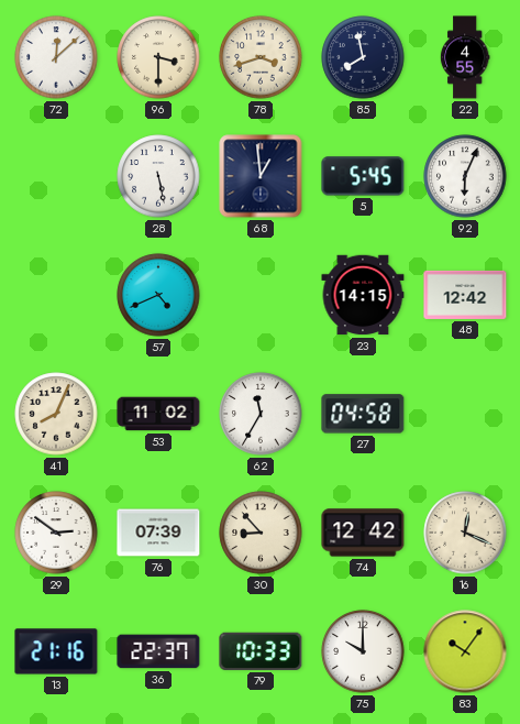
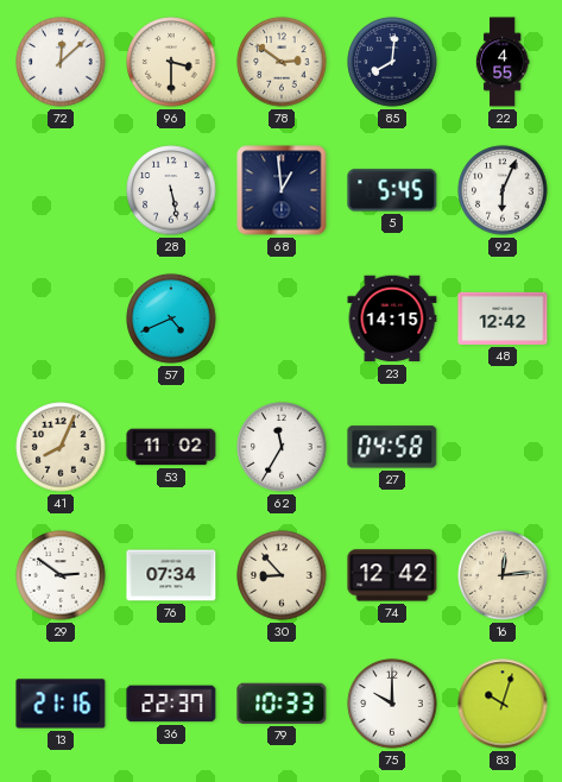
78: 3:42 -> 2:51
85: 7:58 -> 8:01
76: 07:39 -> 07:34
16: 12:19 -> 12:14
83: 10:06 -> 10:03
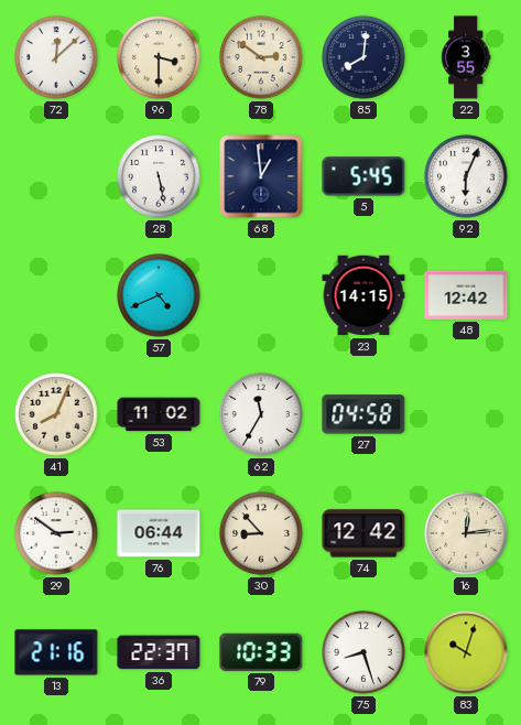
22: 4:55 -> 3:55
76: 07:34 -> 06:44
75: 10:00 -> 8:27
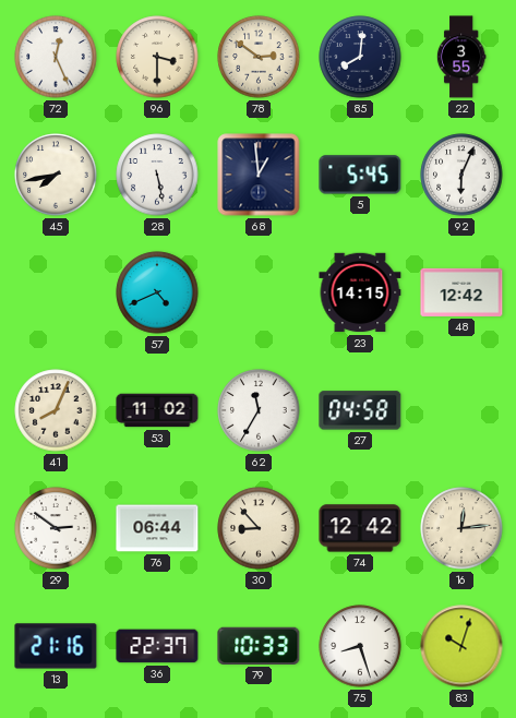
72: 12:08 -> 12:26
45: none -> 7:43
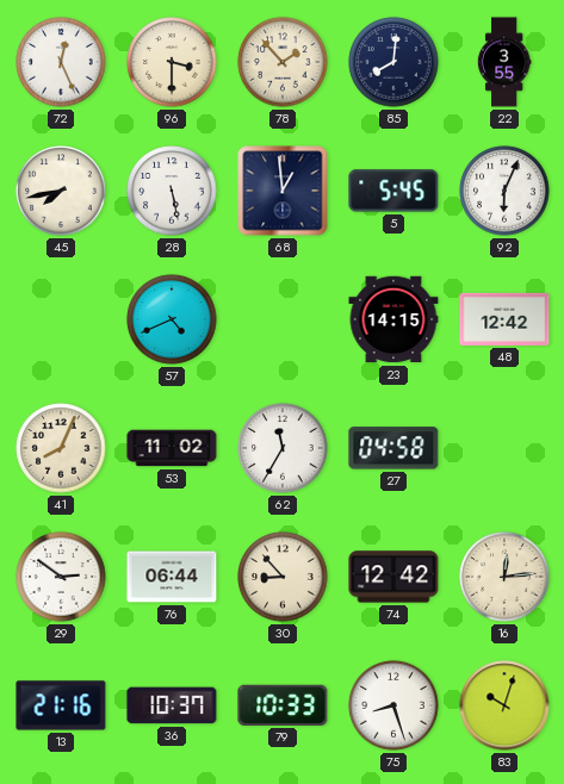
78: 2:51 -> 1:53
36: 22:37 -> 10:37
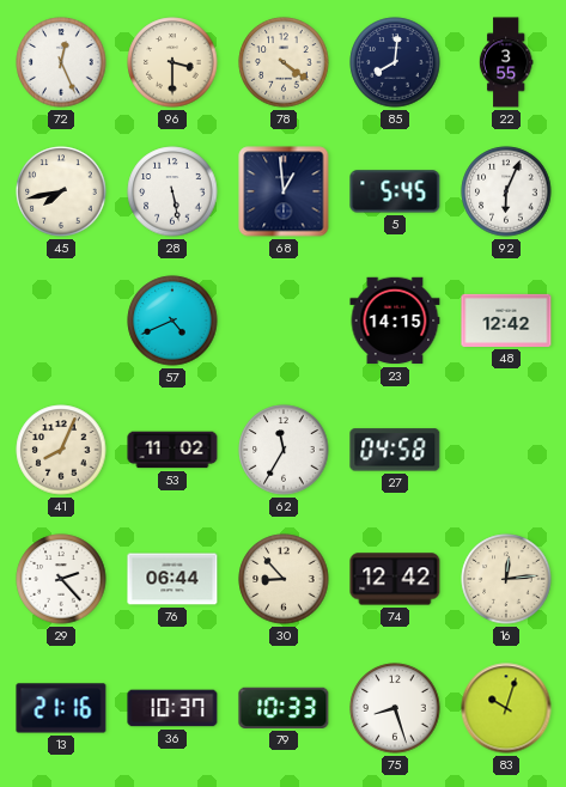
78: 1:53 -> 4:21
29: 2:51 -> 2:23
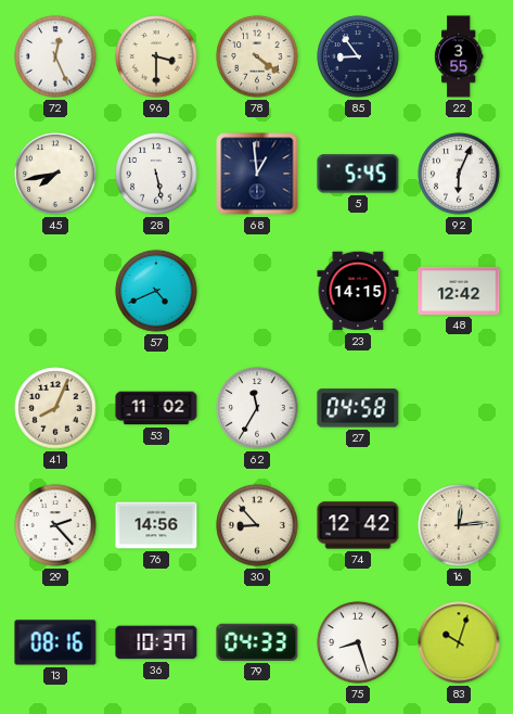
85: 8:01 -> 8:54
76: 06:44 -> 14:56
13: 21:16 -> 08:16
79: 10:33 -> 04:33
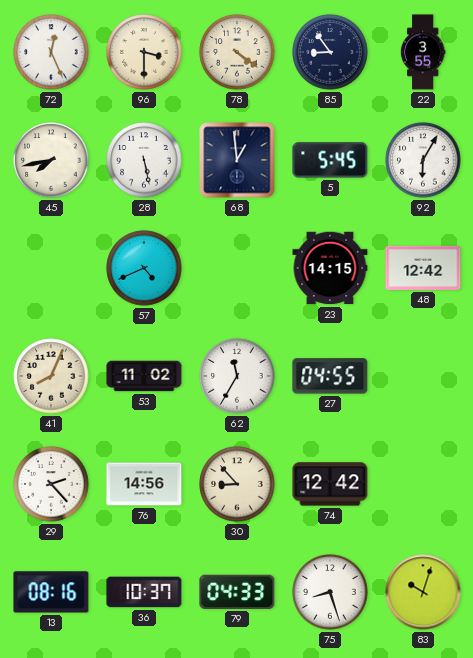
92: 6:04 -> 6:05
27: 04:58 -> 04:55
16: 12:14 -> none
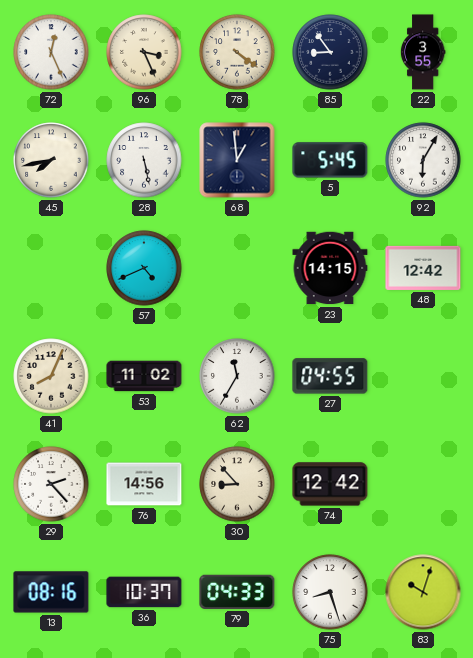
96: 3:30 -> 3:26
